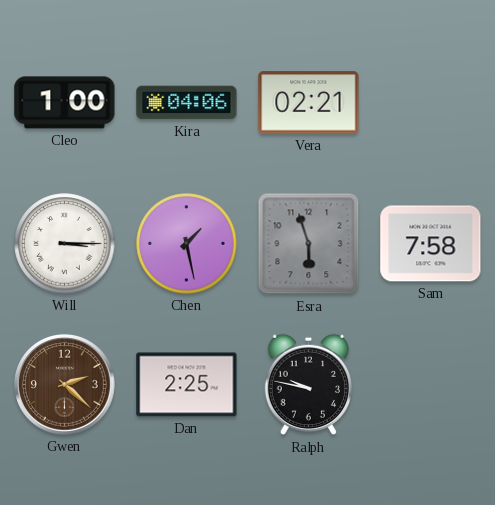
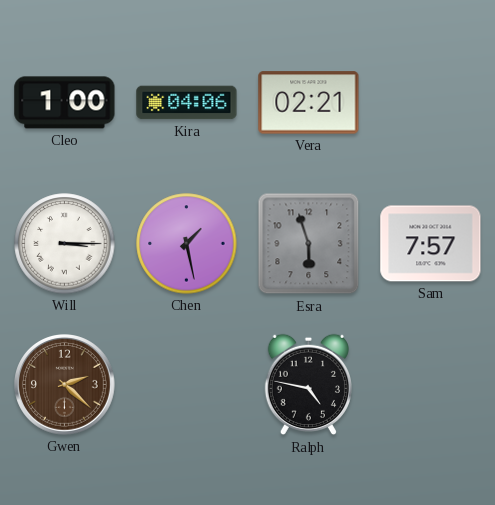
Sam: 7:58 -> 7:57
Dan: 2:25 -> none
Ralph: 9:47 -> 4:47
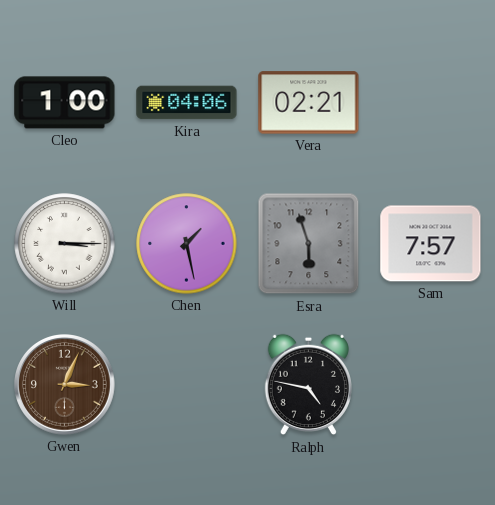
Gwen: 2:22 -> 3:04
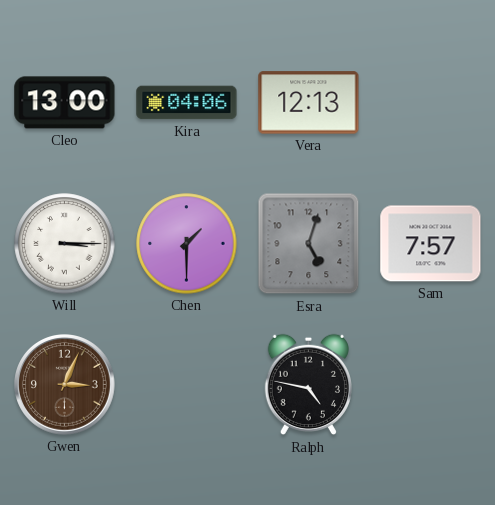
Cleo: 1:00 -> 13:00
Vera: 02:21 -> 12:13
Chen: 1:28 -> 1:30
Esra: 5:57 -> 5:03
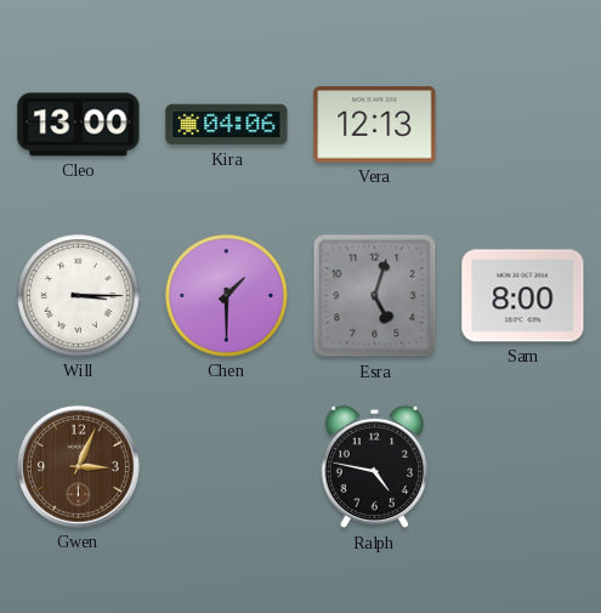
Sam: 7:57 -> 8:00
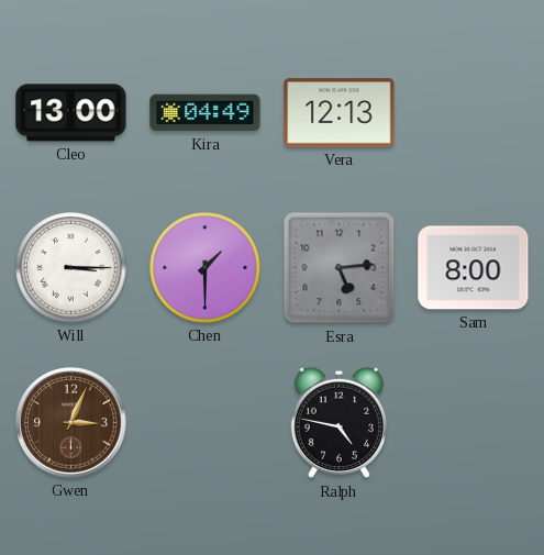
Kira: 04:06 -> 04:49
Esra: 5:03 -> 5:14
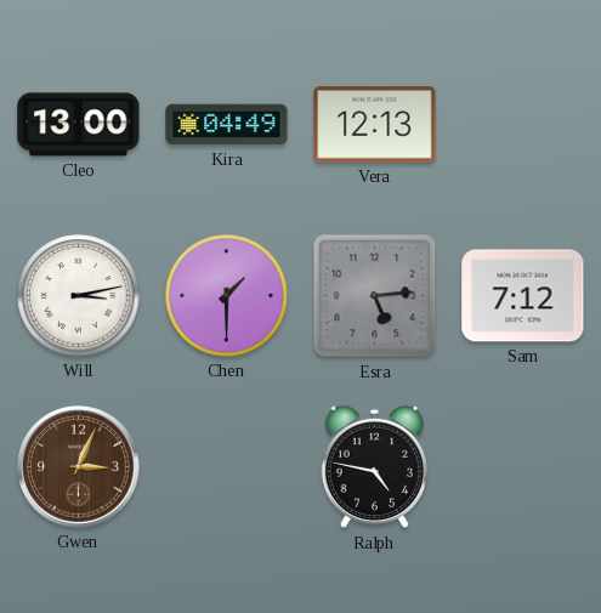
Will: 3:15 -> 3:13
Sam: 8:00 -> 7:12
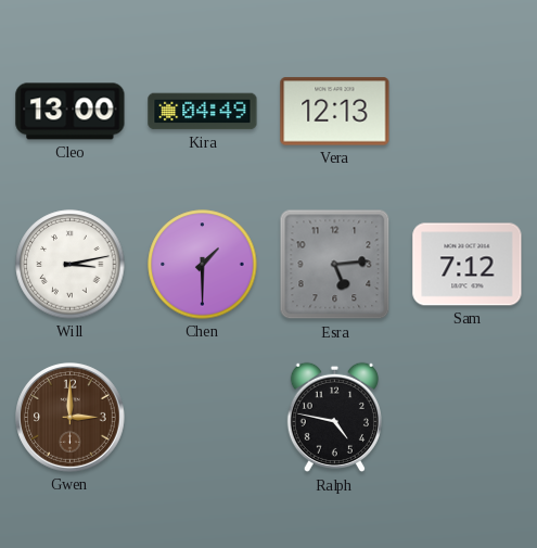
Gwen: 3:04 -> 3:00
